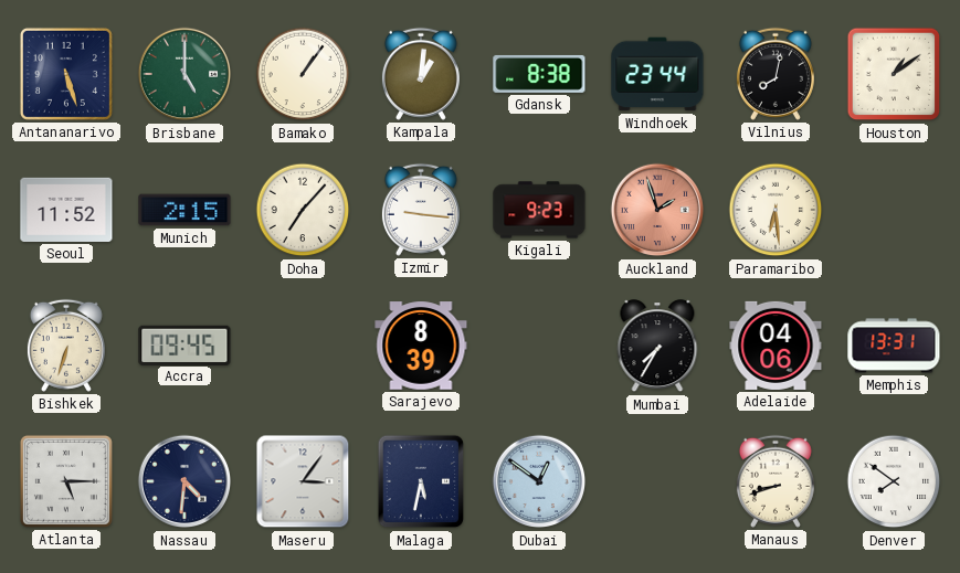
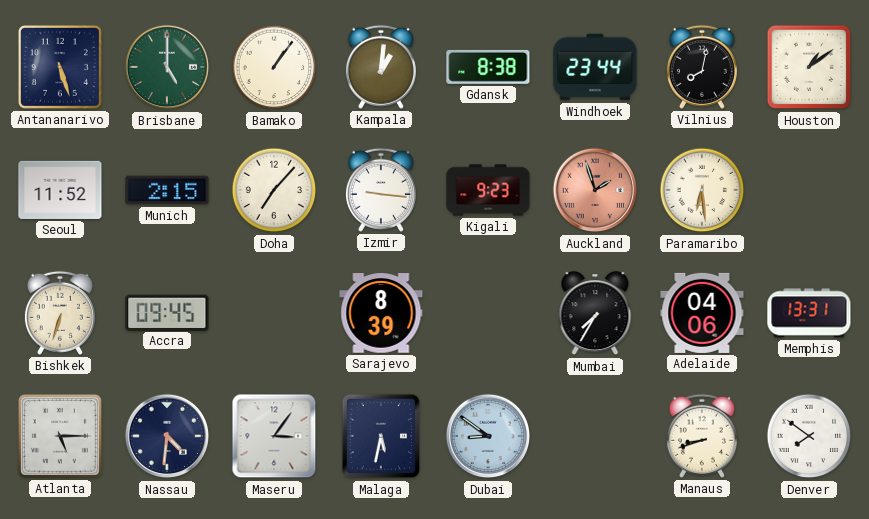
Dubai: 12:51 -> 8:51
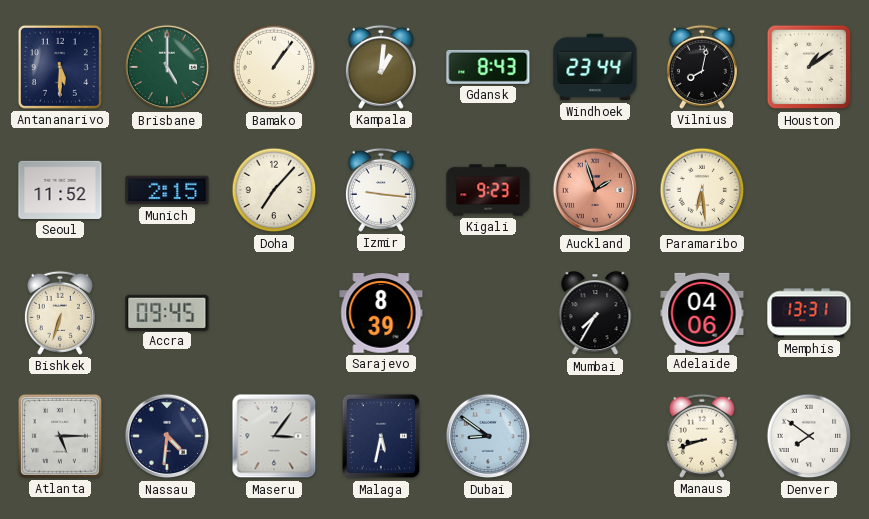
Antananarivo: 5:27 -> 5:30
Gdansk: 8:38 -> 8:43
